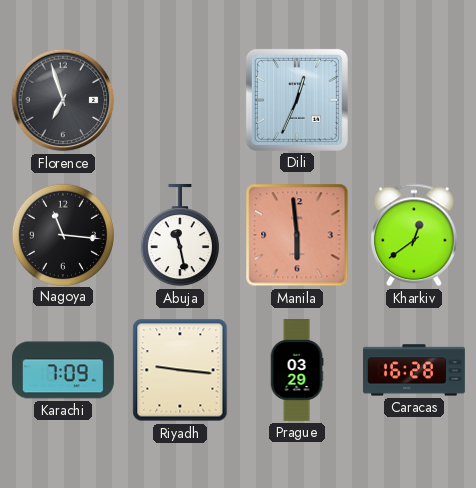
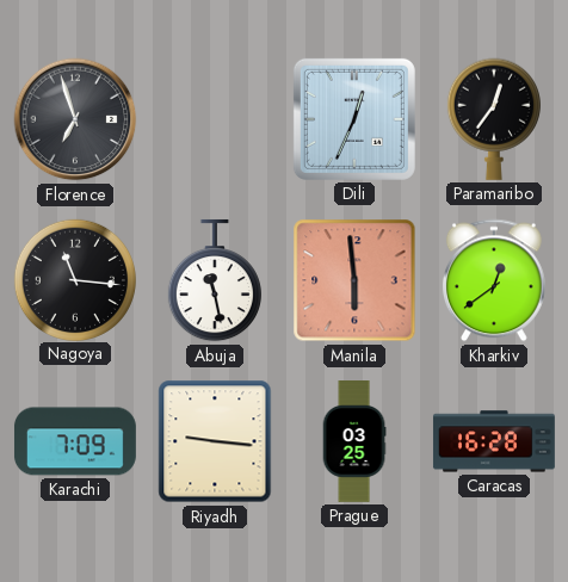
Paramaribo: none -> 12:36
Prague: 03:29 -> 03:25
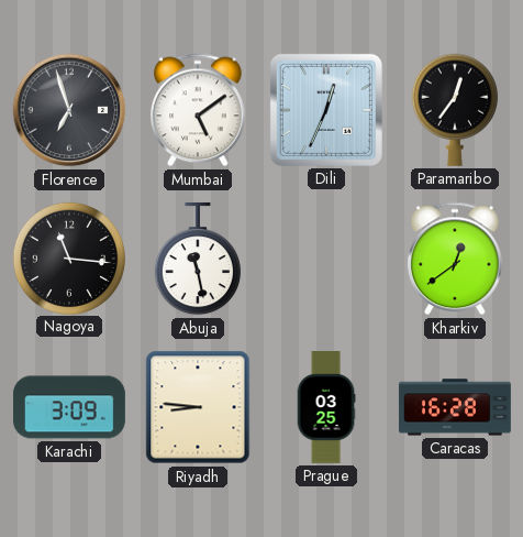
Mumbai: none -> 5:09
Manila: 5:59 -> none
Karachi: 7:09 -> 3:09
Riyadh: 9:16 -> 8:46
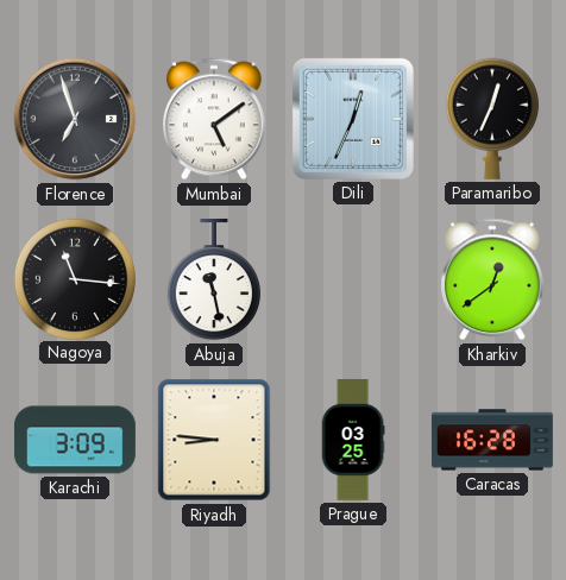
Paramaribo: 12:36 -> 12:34
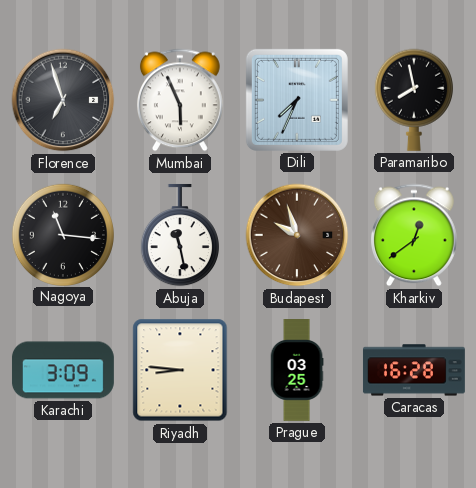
Mumbai: 5:09 -> 5:56
Dili: 12:34 -> 7:34
Paramaribo: 12:34 -> 7:58
Budapest: none -> 9:57
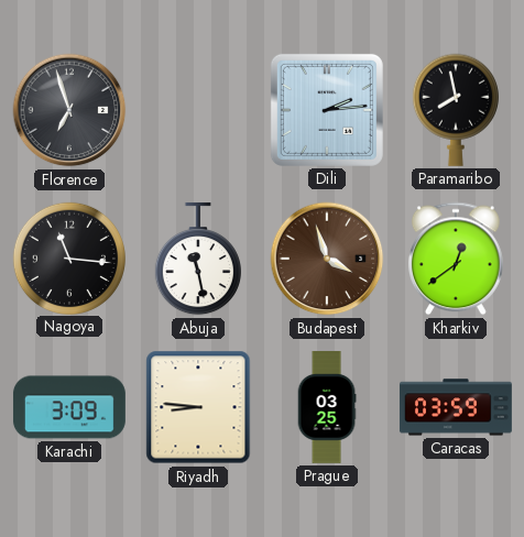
Mumbai: 5:56 -> none
Dili: 7:34 -> 2:14
Budapest: 9:57 -> 3:57
Caracas: 16:28 -> 03:59
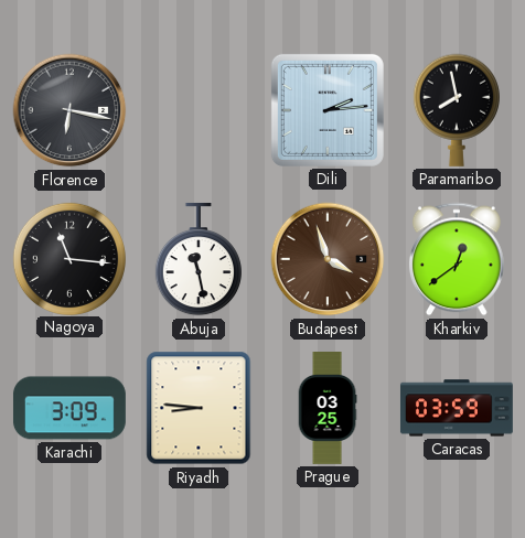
Florence: 6:57 -> 6:17
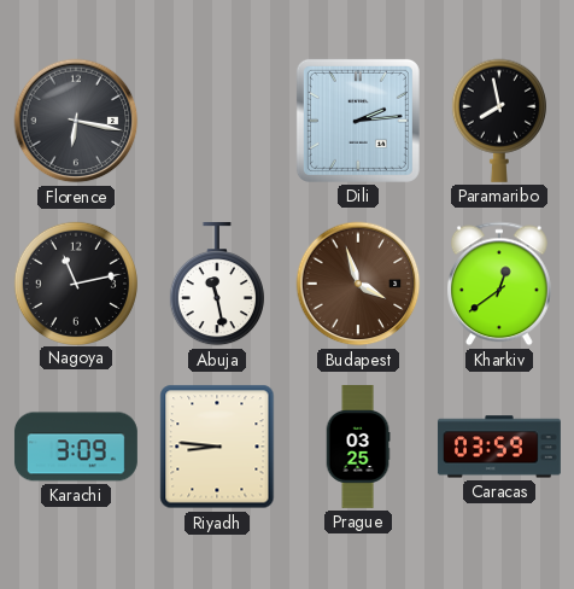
Nagoya: 11:16 -> 11:13
